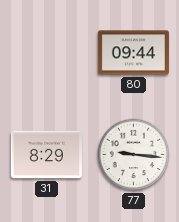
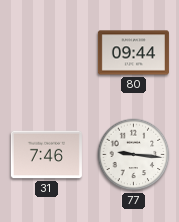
31: 8:29 -> 7:46
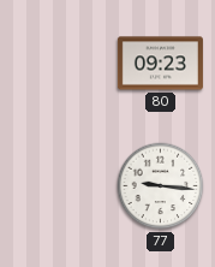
80: 09:44 -> 09:23
31: 7:46 -> none
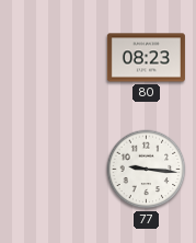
80: 09:23 -> 08:23
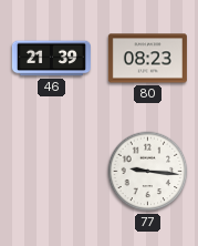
46: none -> 21:39
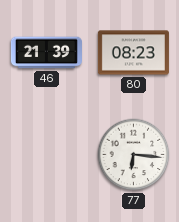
77: 9:16 -> 6:16
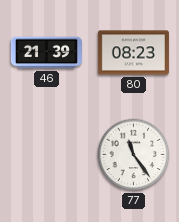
77: 6:16 -> 11:24
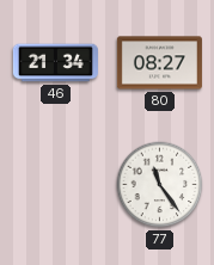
46: 21:39 -> 21:34
80: 08:23 -> 08:27
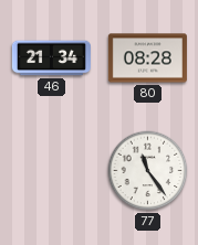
80: 08:27 -> 08:28
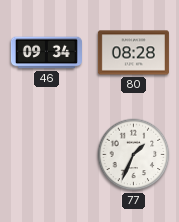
46: 21:34 -> 09:34
77: 11:24 -> 1:34
